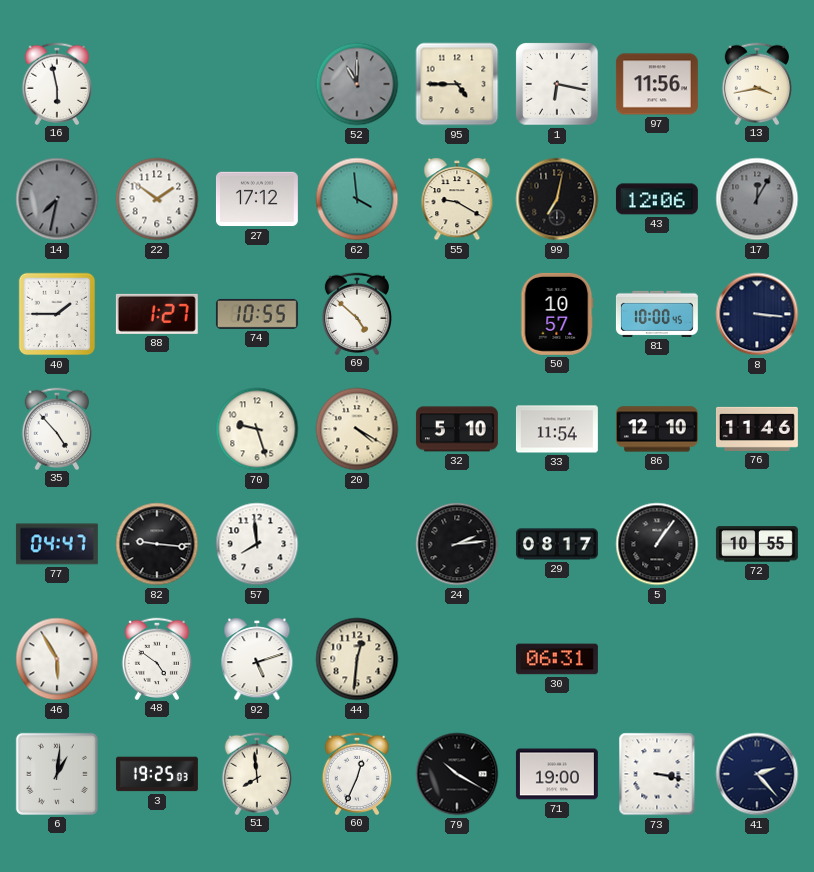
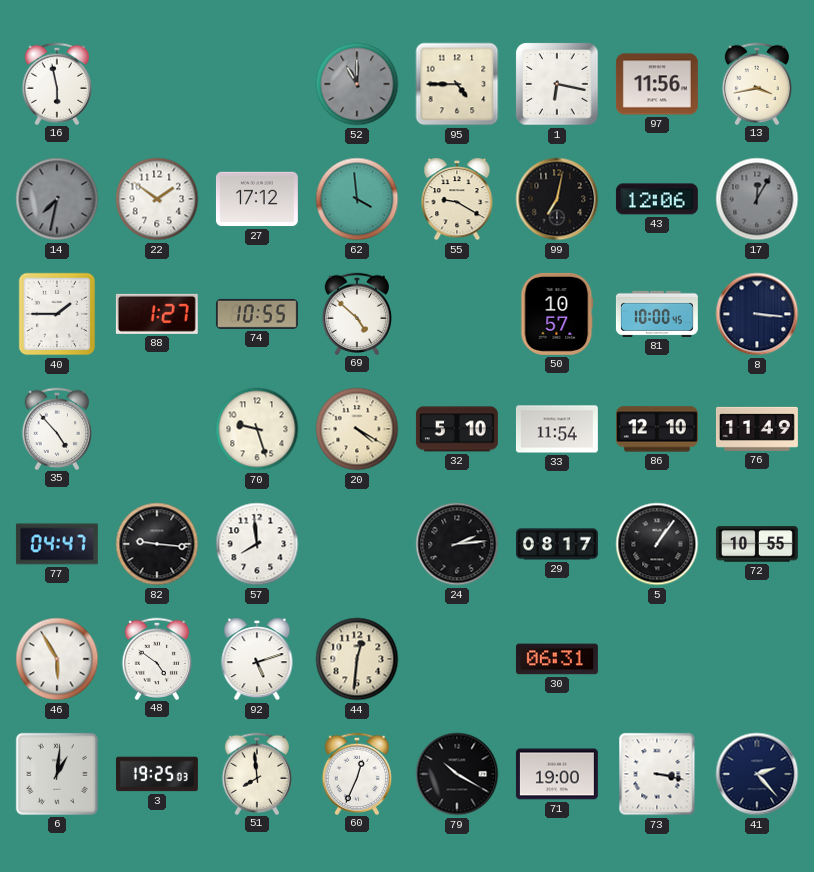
76: 11:46 -> 11:49
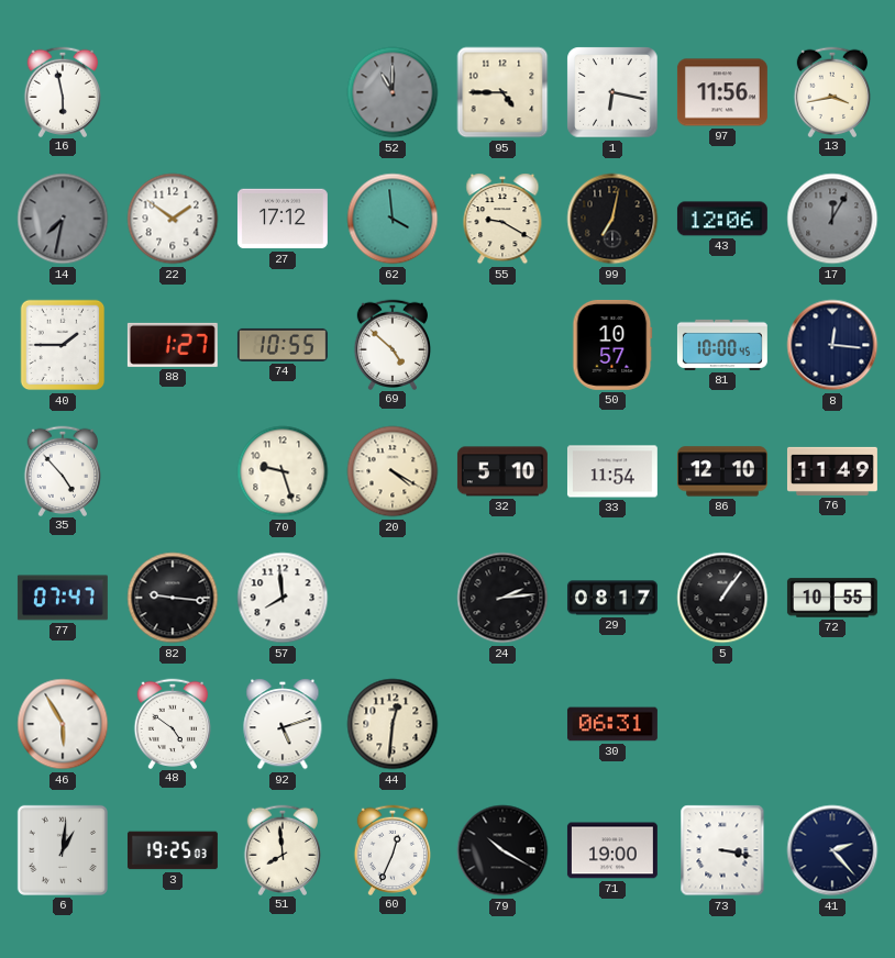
8: 3:16 -> 12:16
77: 04:47 -> 07:47
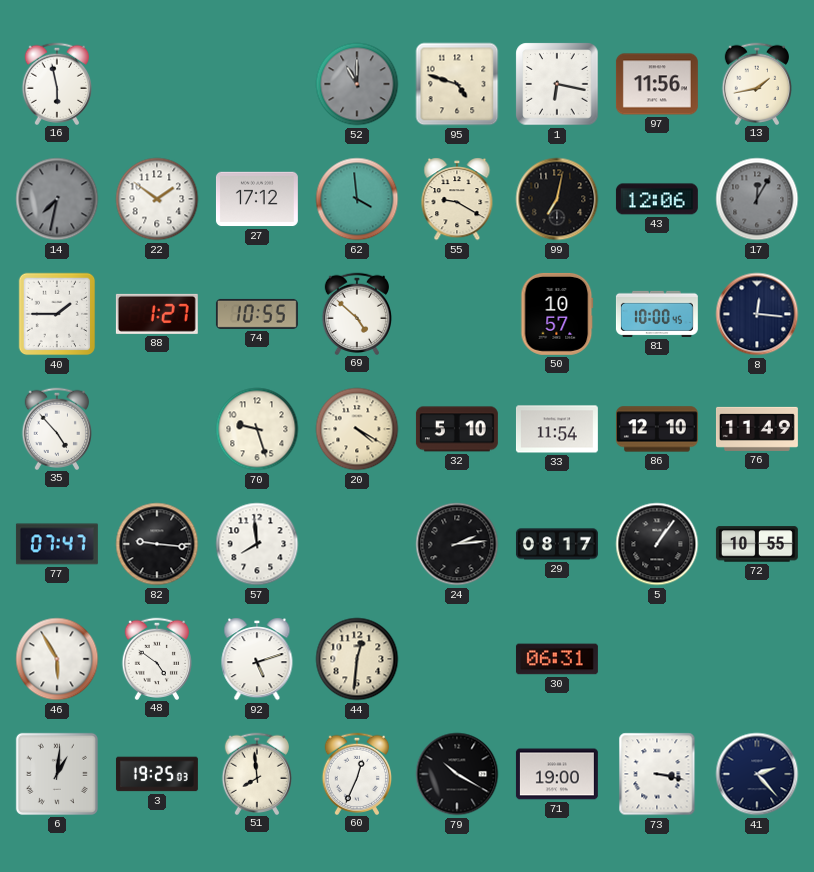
95: 4:45 -> 4:48
13: 3:43 -> 1:43
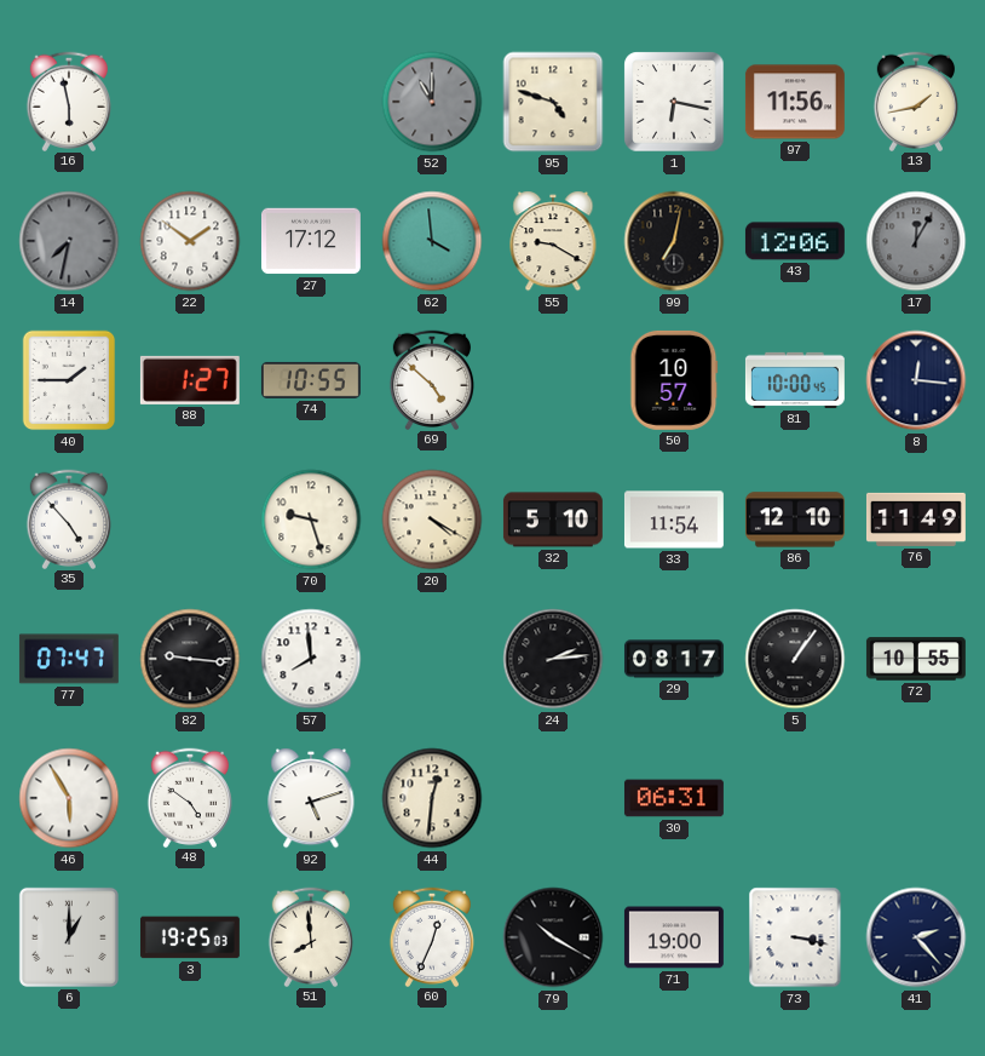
6: 1:01 -> 1:00
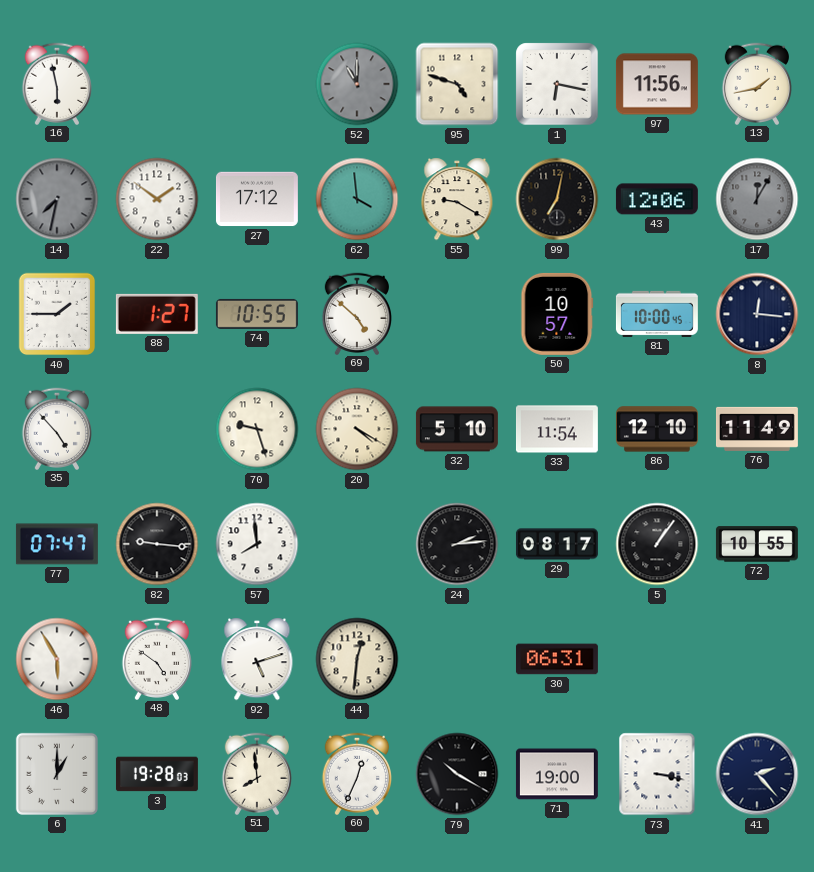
3: 19:25 -> 19:28
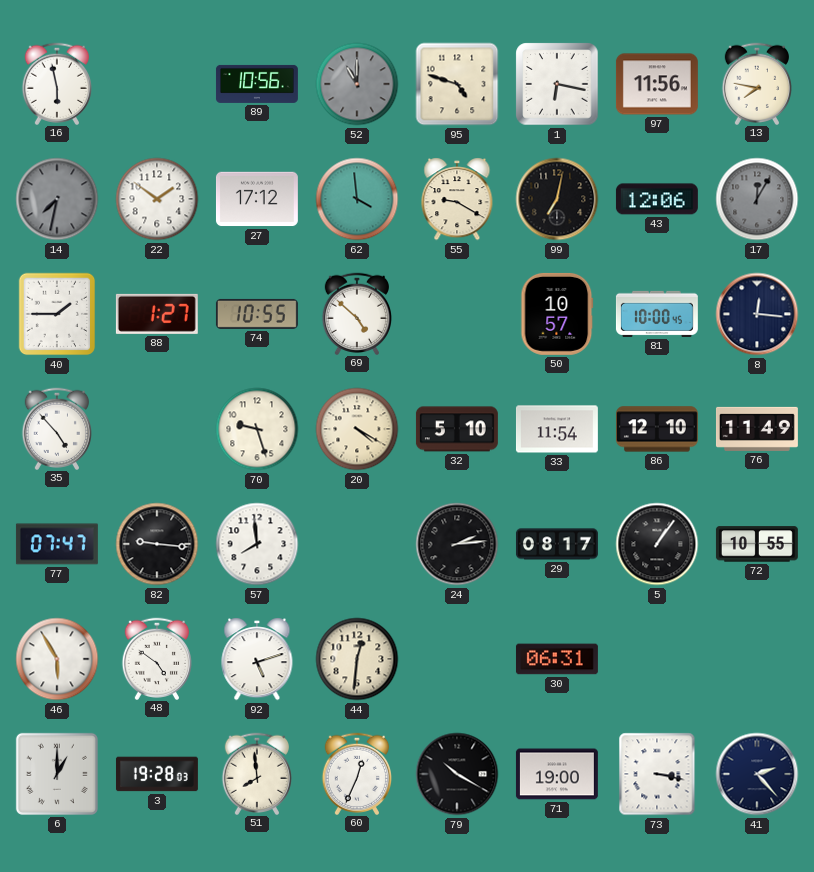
89: none -> 10:56
13: 1:43 -> 7:47
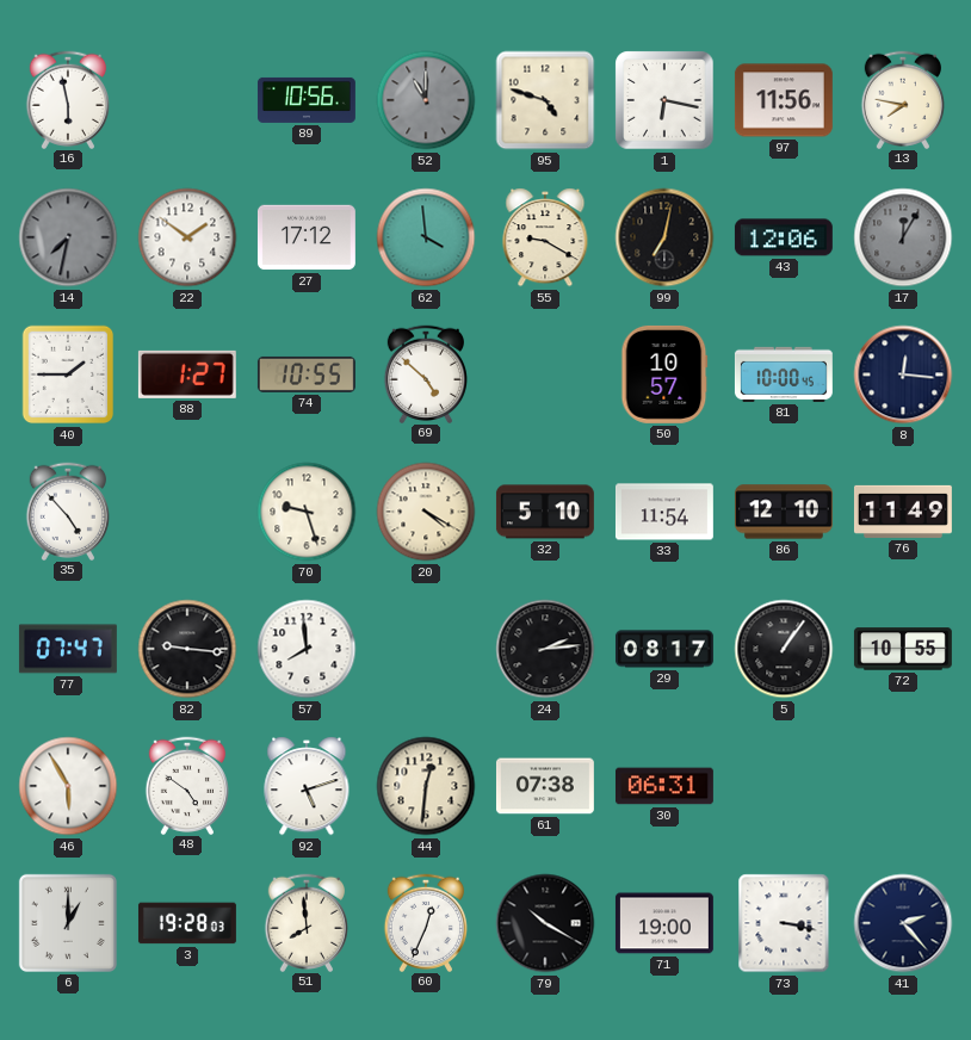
61: none -> 07:38
